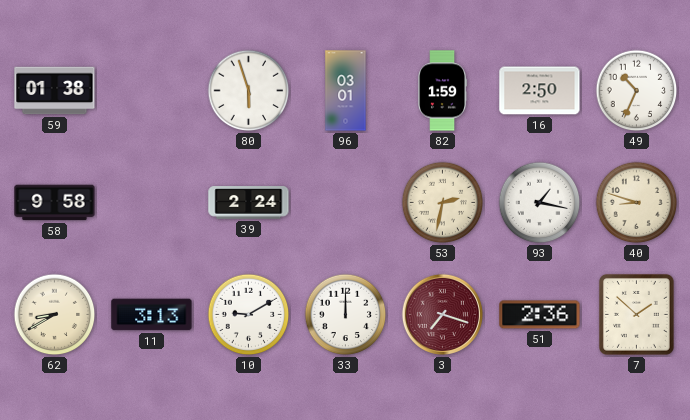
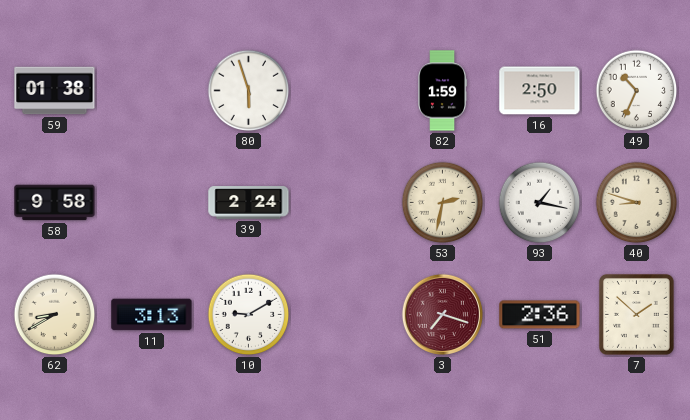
96: 03:01 -> none
33: 12:00 -> none
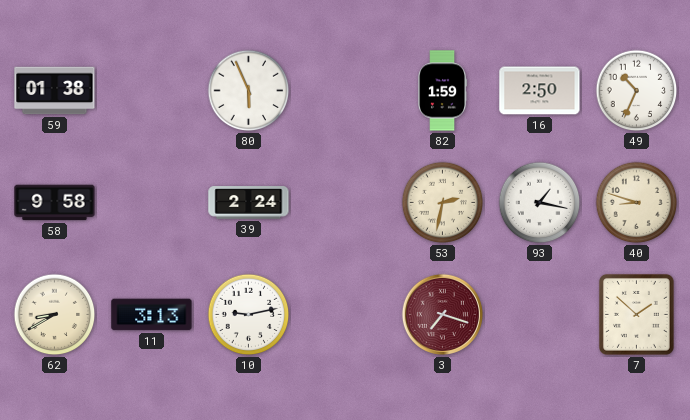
80: 5:57 -> 5:56
10: 9:10 -> 9:13
51: 2:36 -> none
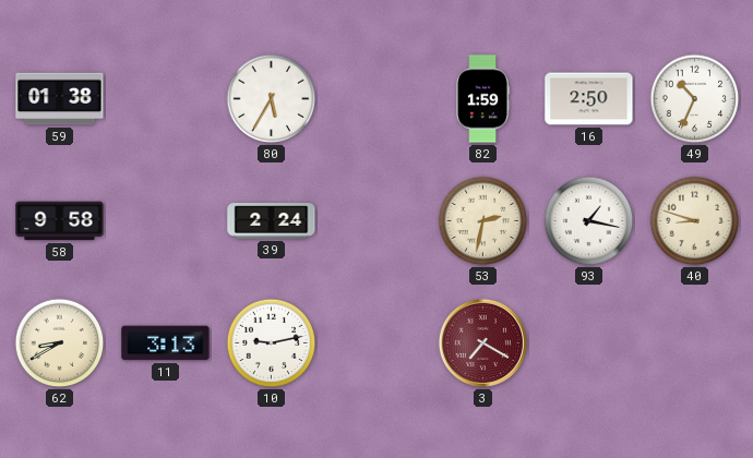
80: 5:56 -> 5:35
3: 7:18 -> 7:20
7: 1:52 -> none
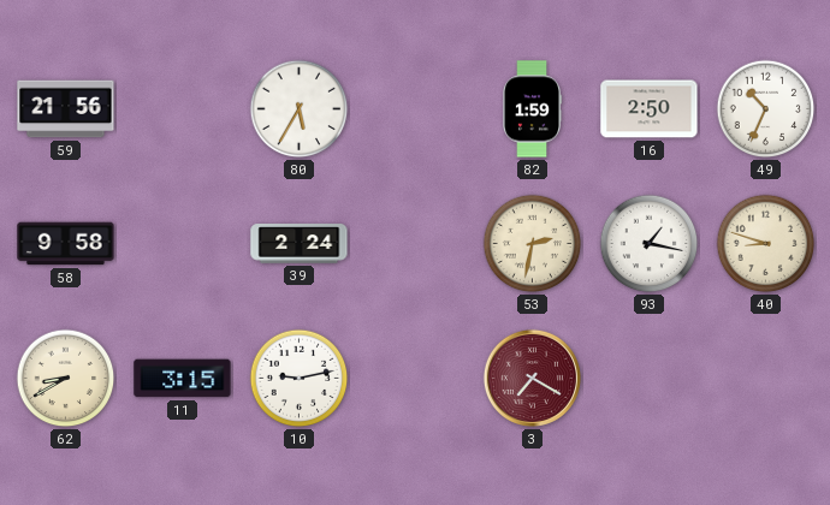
59: 01:38 -> 21:56
11: 3:13 -> 3:15
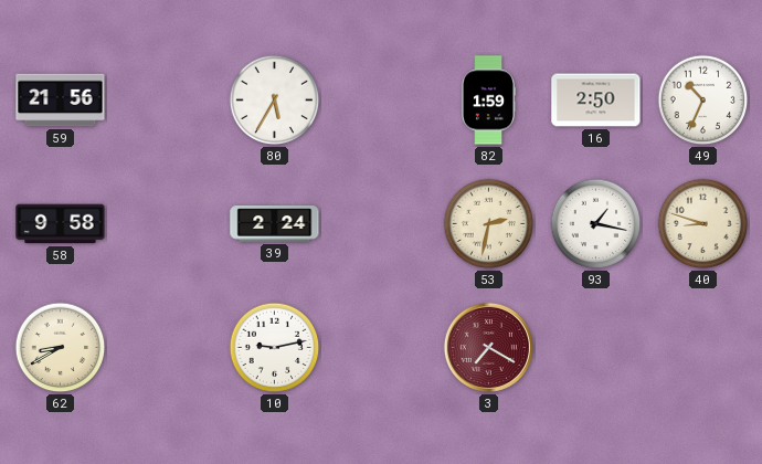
11: 3:15 -> none
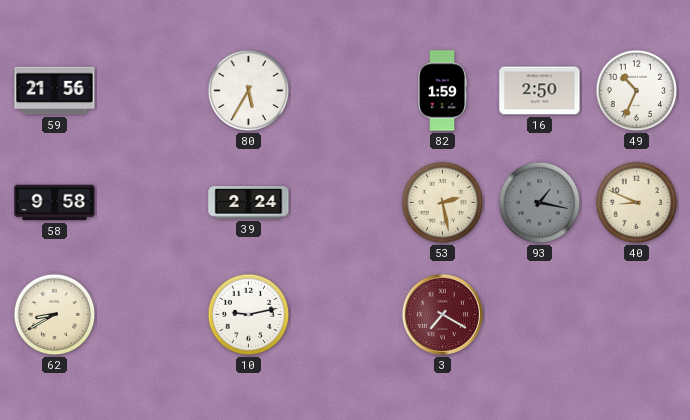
53: 2:32 -> 2:28
93 dial: white -> grey
40: 8:48 -> 8:49
